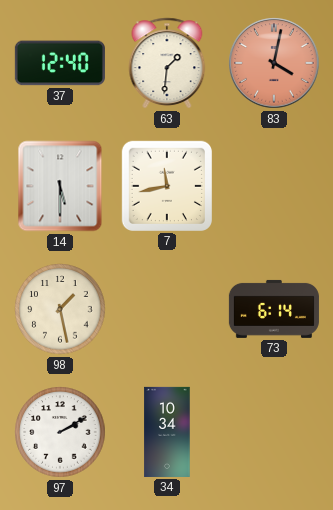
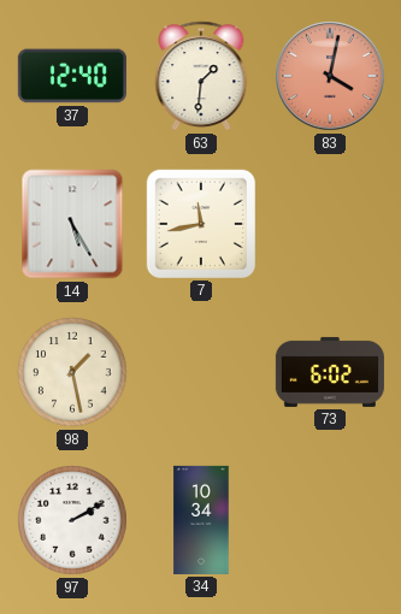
14: 5:30 -> 5:25
73: 6:14 -> 6:02
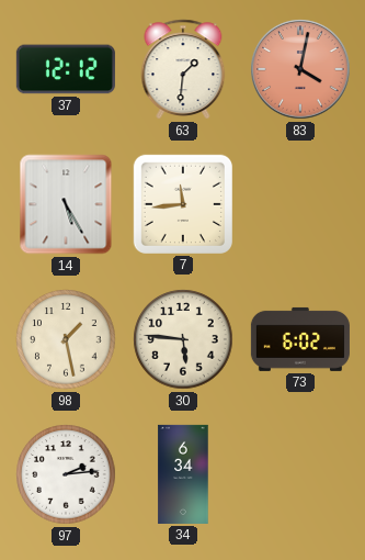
37: 12:40 -> 12:12
7: 11:43 -> 11:44
30: none -> 5:46
97: 2:10 -> 2:14
34: 10:34 -> 6:34
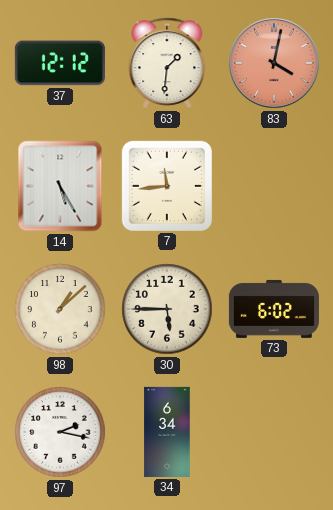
98: 1:28 -> 1:08
30: 5:46 -> 5:45
97: 2:14 -> 2:17
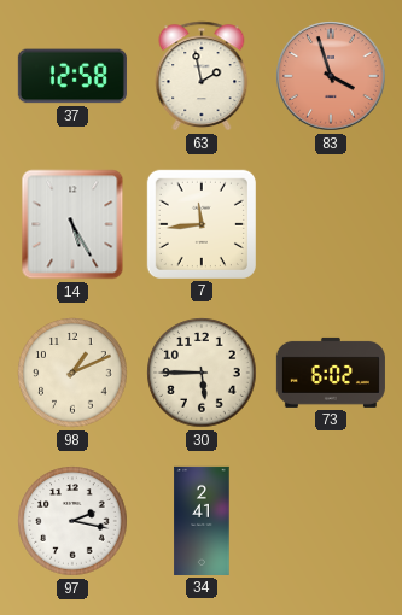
37: 12:12 -> 12:58
63: 1:31 -> 1:58
83: 4:02 -> 3:57
98: 1:08 -> 1:11
34: 6:34 -> 2:41
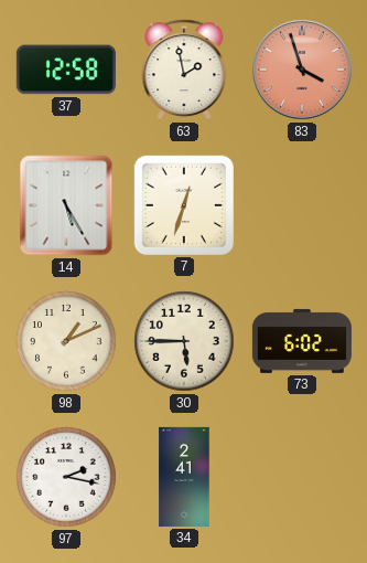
7: 11:44 -> 12:33
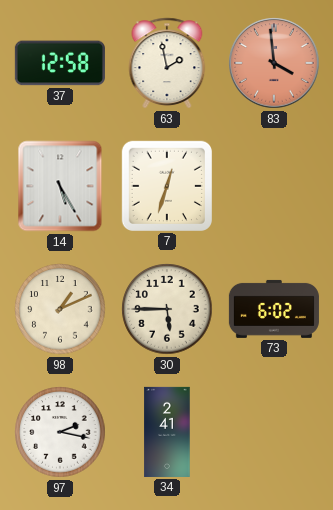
83: 3:57 -> 3:59
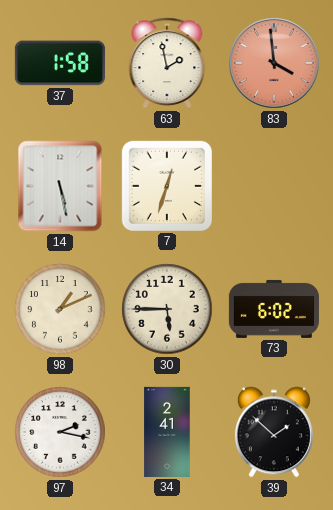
37: 12:58 -> 1:58
14: 5:25 -> 5:28
39: none -> 1:52
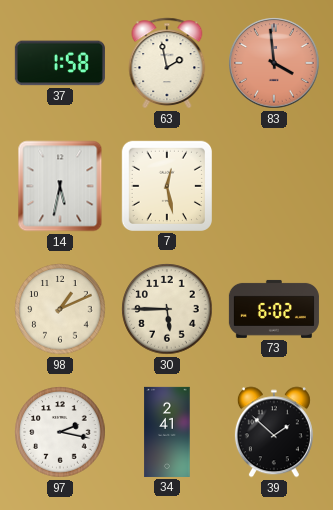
14: 5:28 -> 5:32
7: 12:33 -> 12:28
